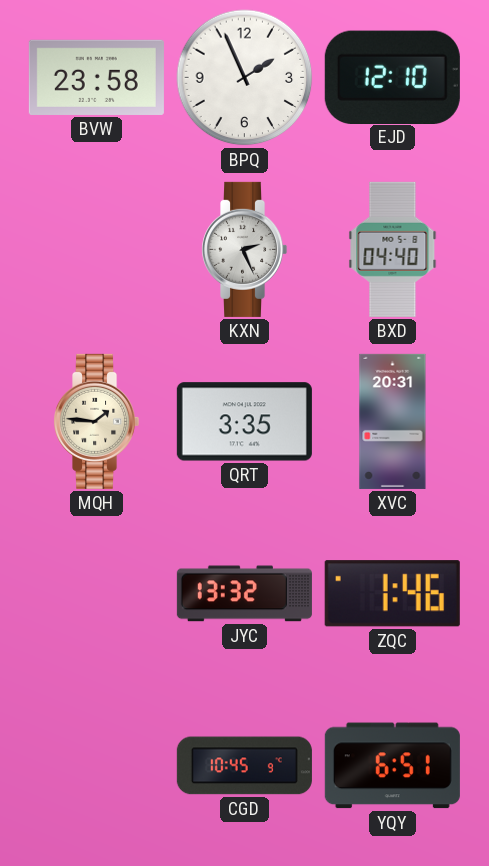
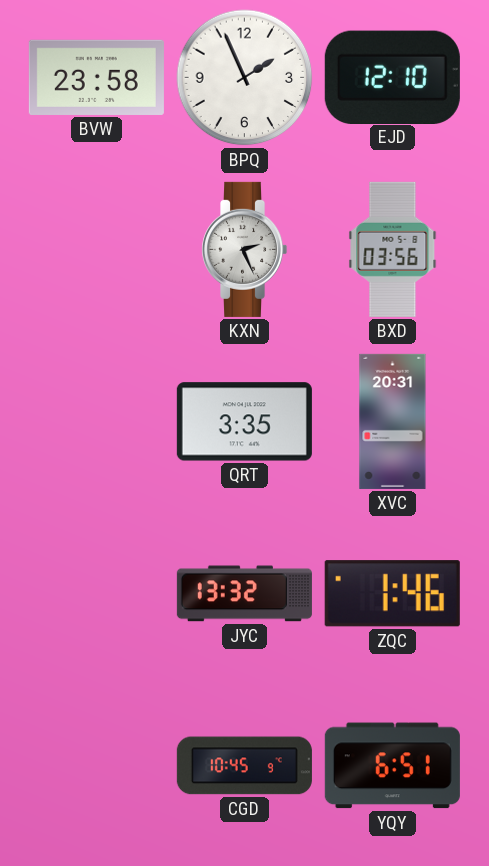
BXD: 04:40 -> 03:56
MQH: 1:46 -> none
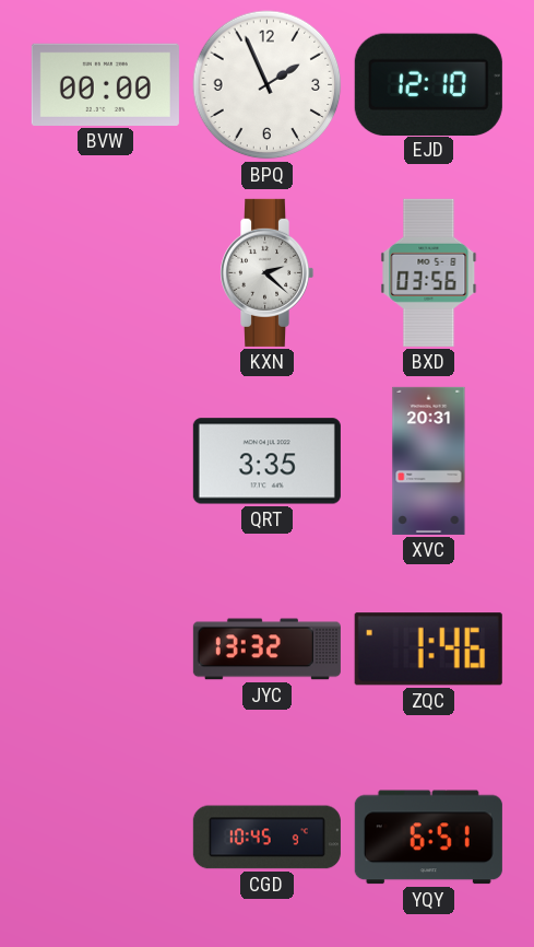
BVW: 23:58 -> 00:00
KXN: 2:26 -> 2:22
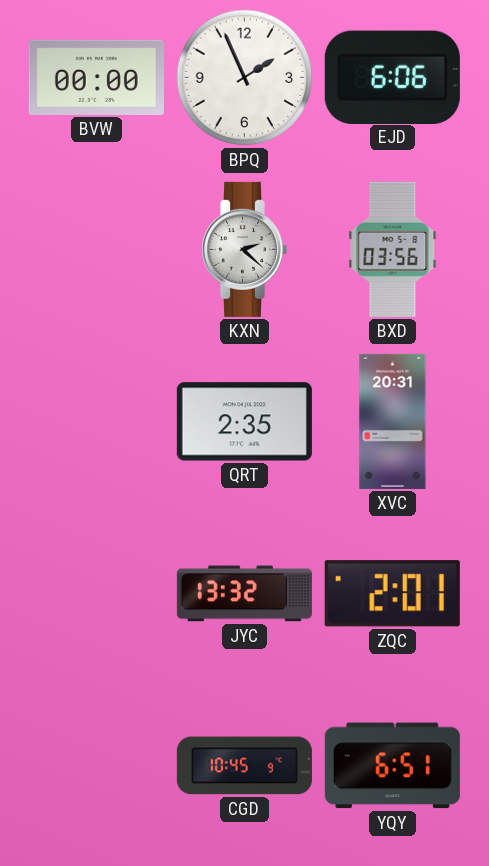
EJD: 12:10 -> 6:06
QRT: 3:35 -> 2:35
ZQC: 1:46 -> 2:01
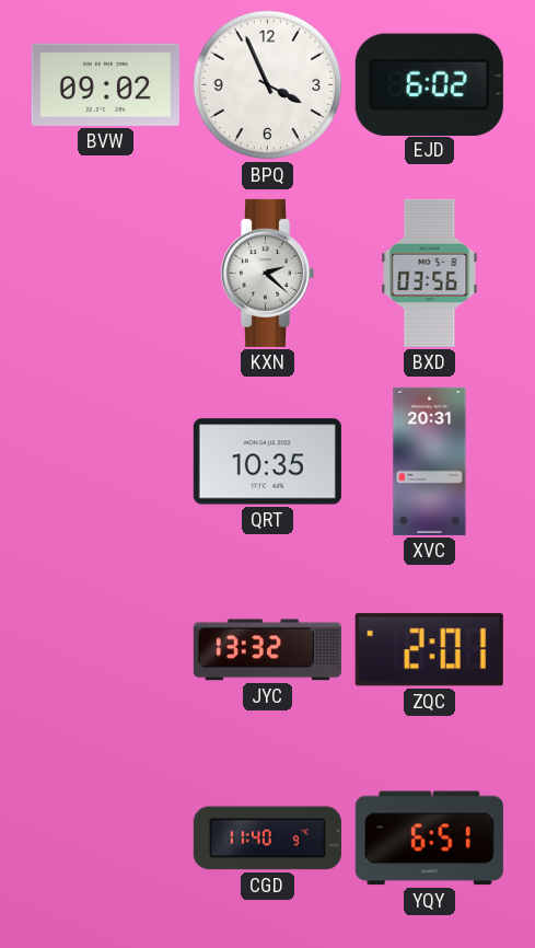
BVW: 00:00 -> 09:02
BPQ: 1:56 -> 3:56
EJD: 6:06 -> 6:02
QRT: 2:35 -> 10:35
CGD: 10:45 -> 11:40
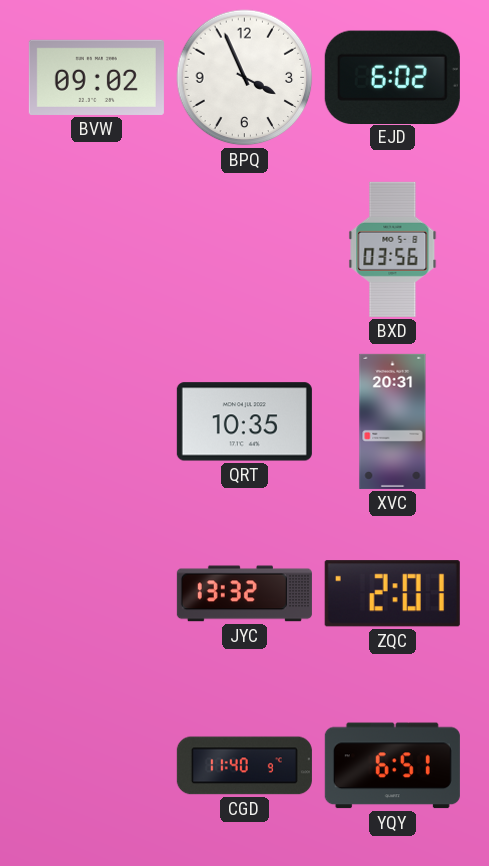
KXN: 2:22 -> none
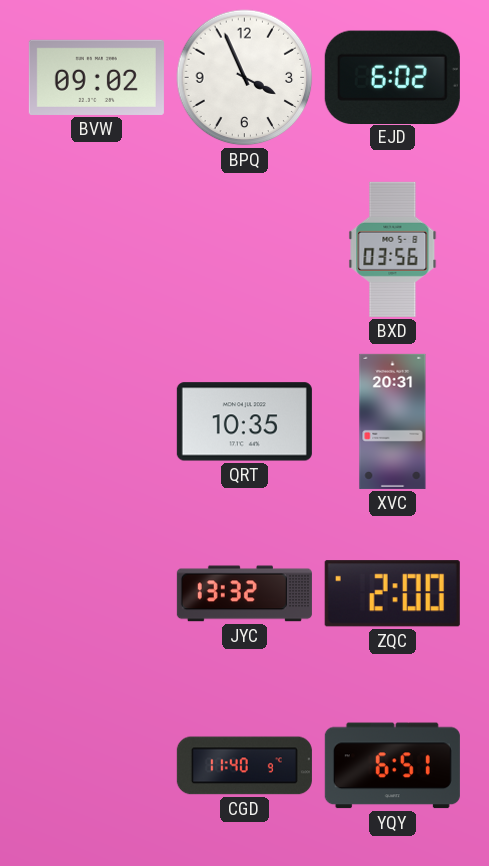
ZQC: 2:01 -> 2:00
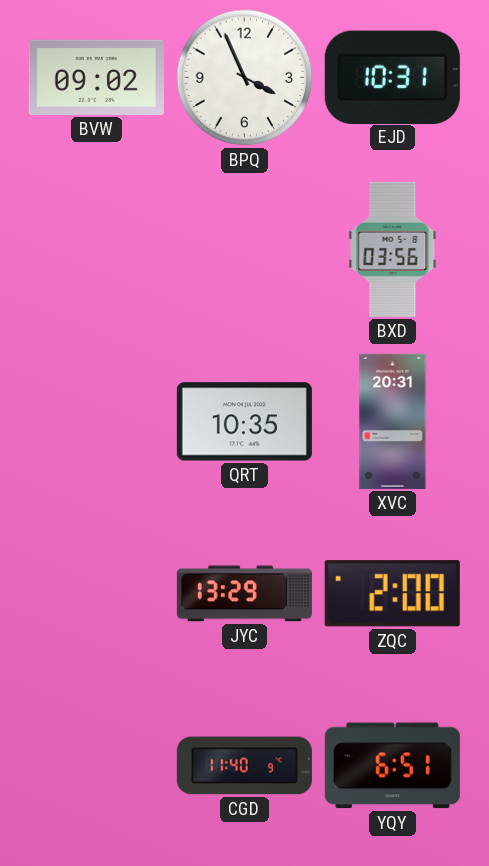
EJD: 6:02 -> 10:31
JYC: 13:32 -> 13:29
